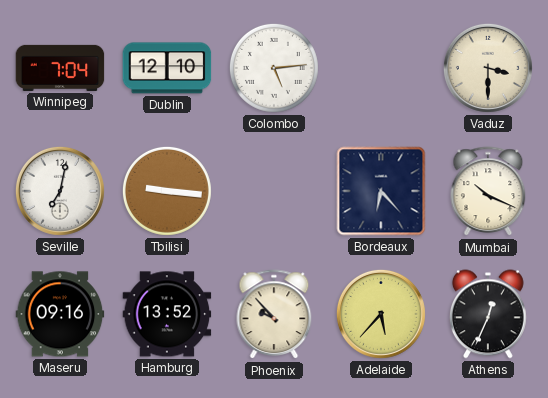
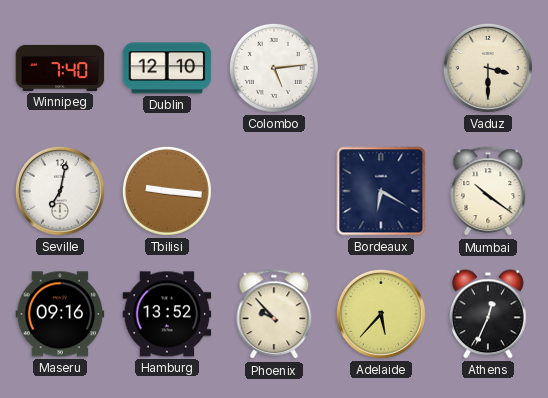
Winnipeg: 7:04 -> 7:40
Bordeaux: 6:23 -> 6:20
Mumbai: 10:19 -> 10:21
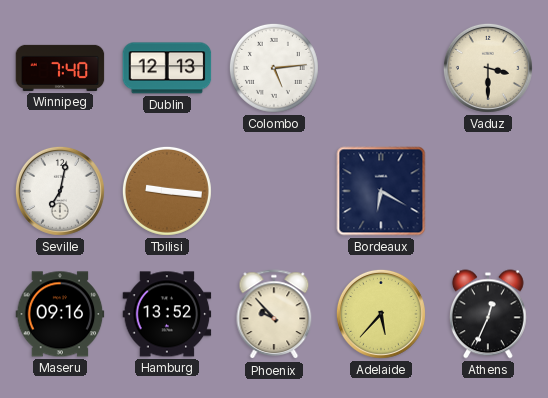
Dublin: 12:10 -> 12:13
Mumbai: 10:21 -> none
